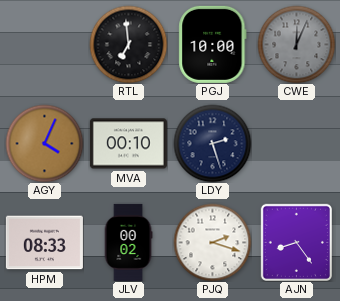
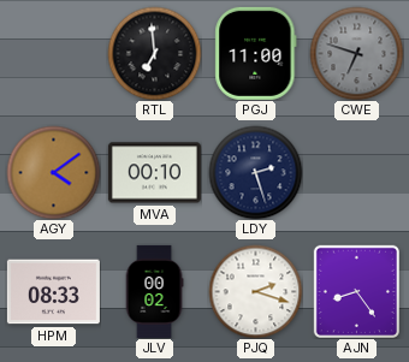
PGJ: 10:00 -> 11:00
CWE: 12:04 -> 6:48
AGY: 4:04 -> 4:09
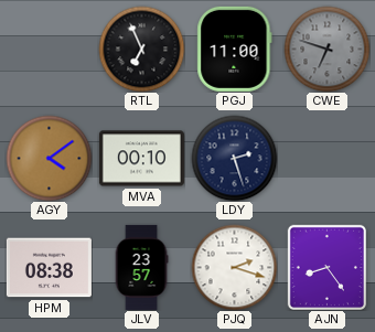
RTL: 6:59 -> 6:56
HPM: 08:33 -> 08:38
JLV: 00:02 -> 23:57
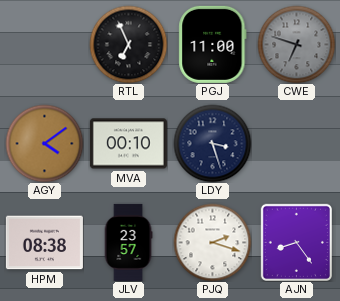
LDY: 2:27 -> 3:27
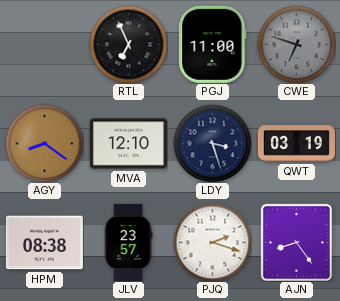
AGY: 4:09 -> 8:21
MVA: 00:10 -> 12:10
QWT: none -> 03:19
